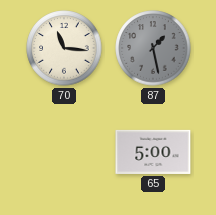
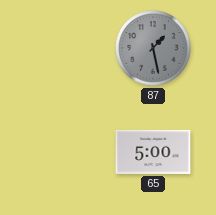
70: 11:16 -> none
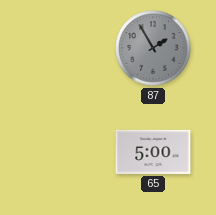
87: 1:28 -> 1:55
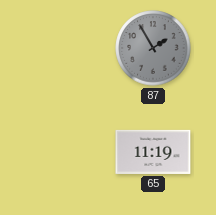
65: 5:00 -> 11:19
